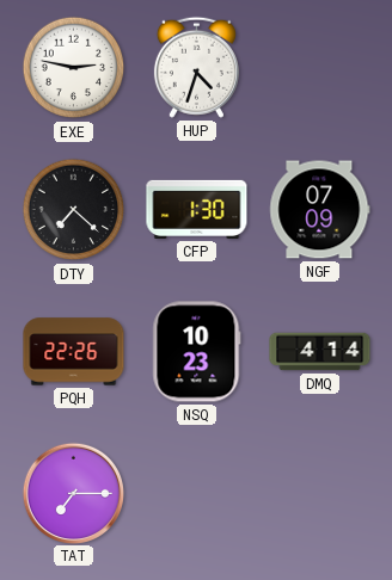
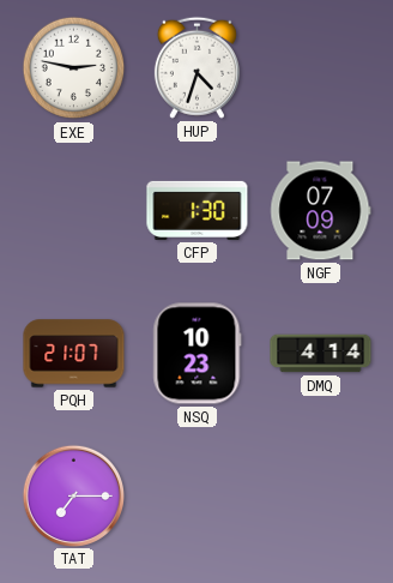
DTY: 7:22 -> none
PQH: 22:26 -> 21:07
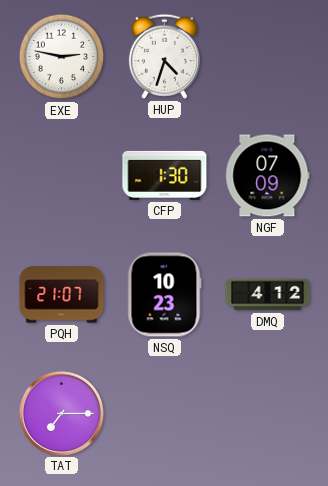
DMQ: 4:14 -> 4:12
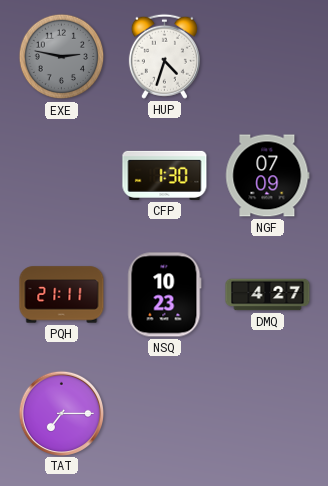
EXE dial: white -> grey
PQH: 21:07 -> 21:11
DMQ: 4:12 -> 4:27
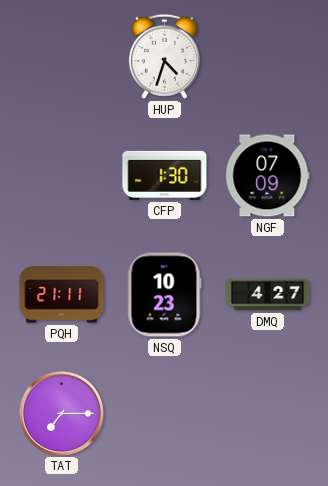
EXE: 2:47 -> none
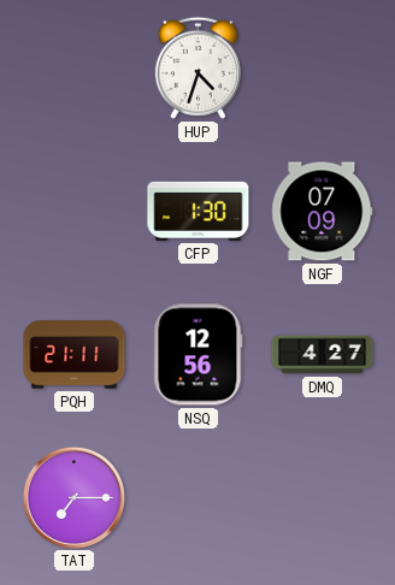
NSQ: 10:23 -> 12:56
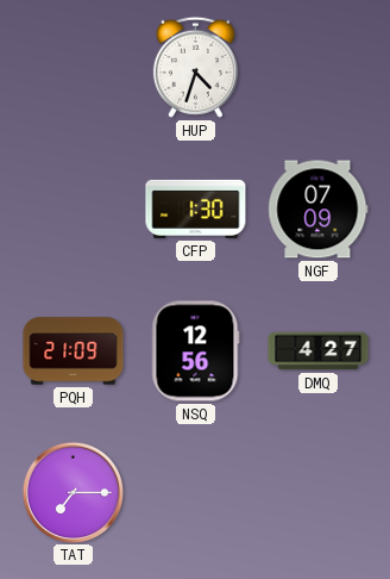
PQH: 21:11 -> 21:09
